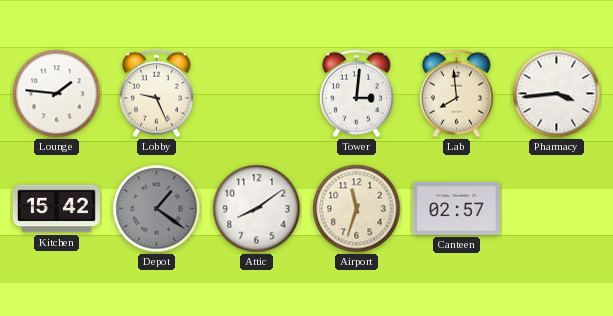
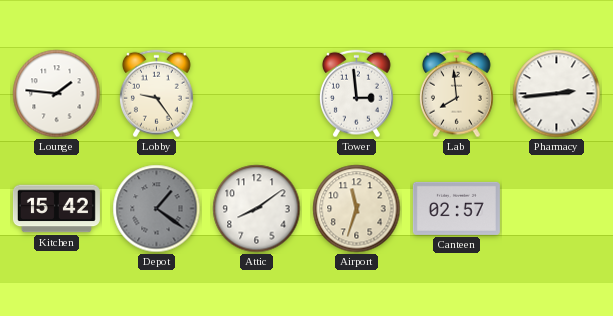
Lobby: 9:26 -> 9:24
Tower: 3:01 -> 2:59
Pharmacy: 3:44 -> 2:44
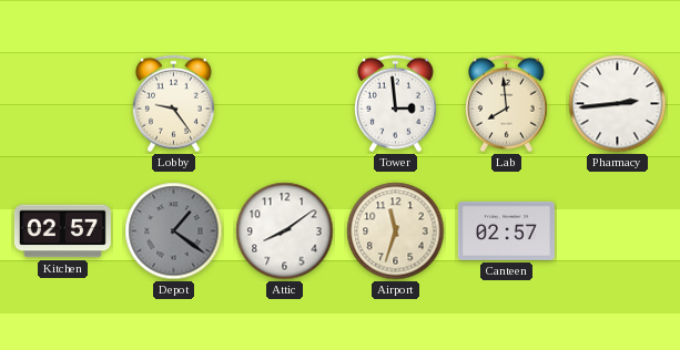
Lounge: 1:46 -> none
Kitchen: 15:42 -> 02:57
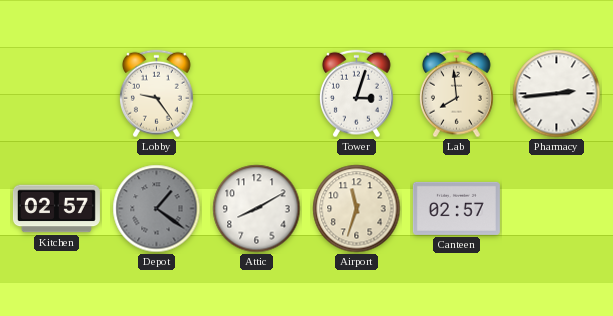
Tower: 2:59 -> 3:03
Attic: 8:09 -> 8:10
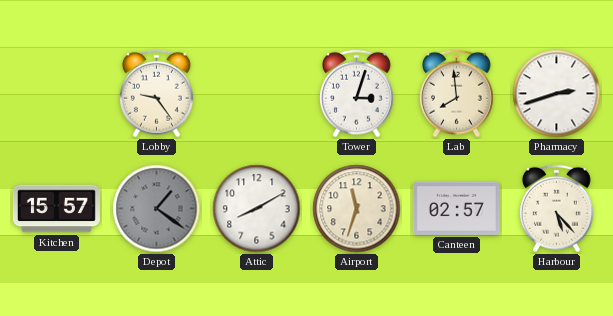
Pharmacy: 2:44 -> 2:42
Kitchen: 02:57 -> 15:57
Harbour: none -> 5:23
